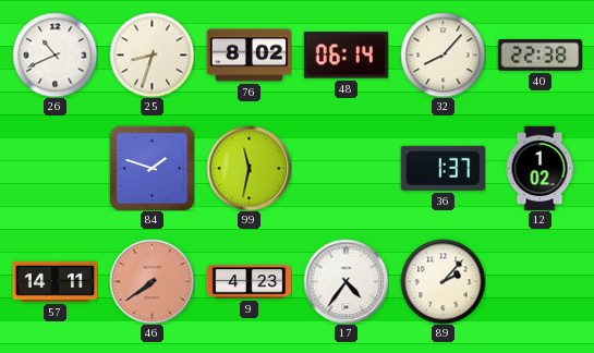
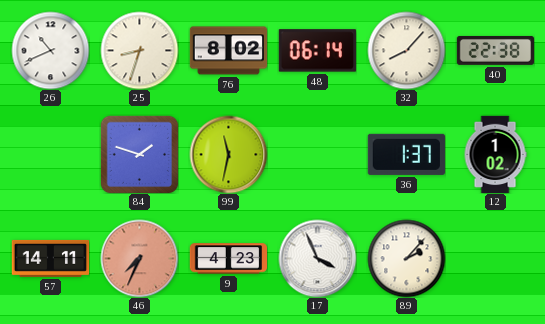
46: 7:39 -> 7:34
17: 4:36 -> 3:56
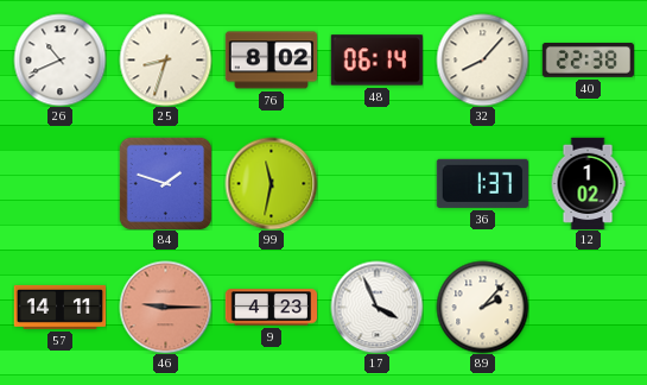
46: 7:34 -> 9:15
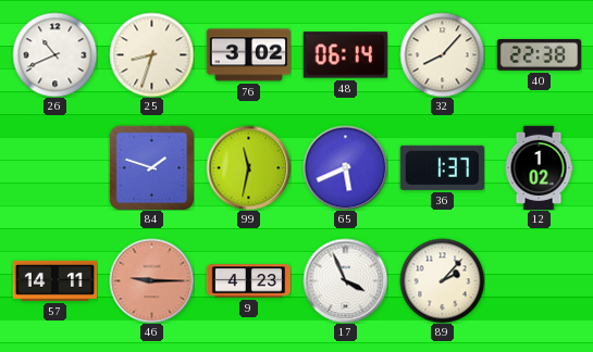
76: 8:02 -> 3:02
65: none -> 5:41
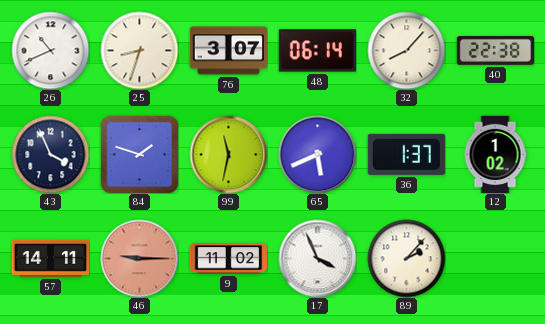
76: 3:02 -> 3:07
43: none -> 3:56
9: 4:23 -> 11:02
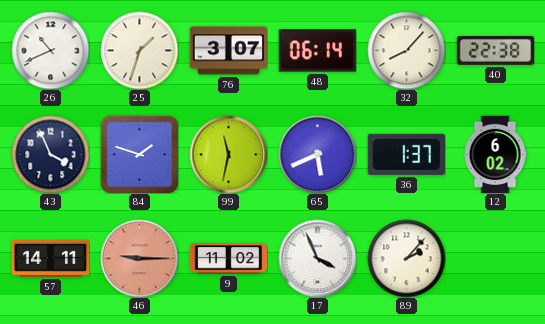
25: 8:33 -> 1:33
12: 1:02 -> 6:02
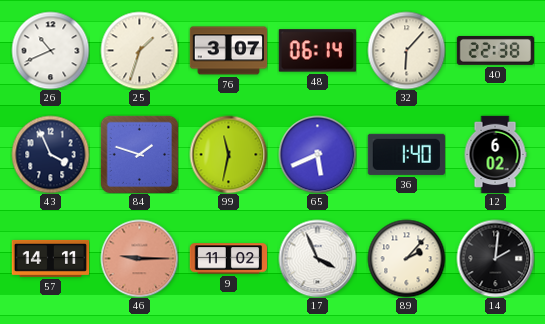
32: 8:07 -> 6:07
36: 1:37 -> 1:40
14: none -> 2:01
